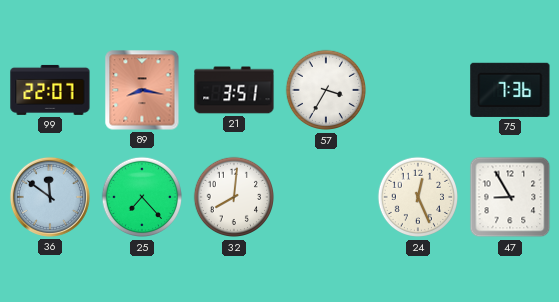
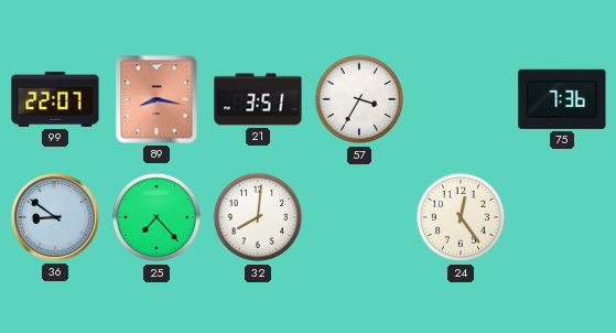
36: 11:51 -> 8:51
24: 12:26 -> 12:24
47: 8:55 -> none
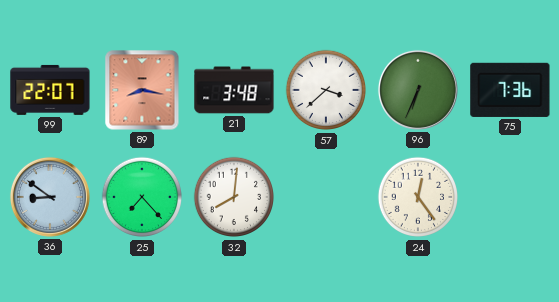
21: 3:51 -> 3:48
57: 3:35 -> 3:38
96: none -> 6:34
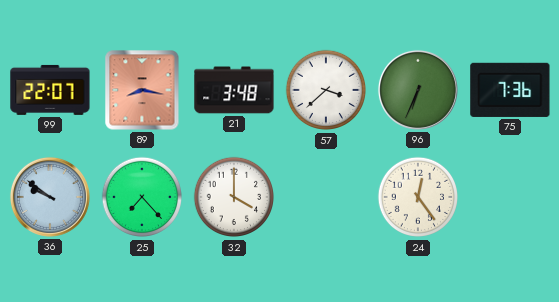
36: 8:51 -> 9:51
32: 8:01 -> 4:00
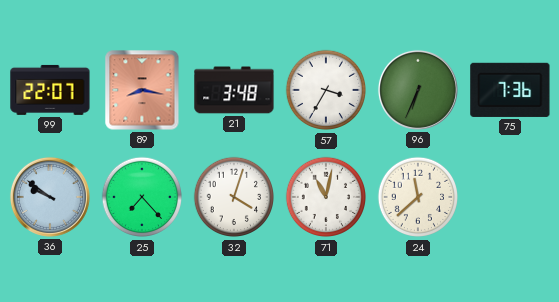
57: 3:38 -> 3:35
32: 4:00 -> 4:03
71: none -> 11:02
24: 12:24 -> 11:38
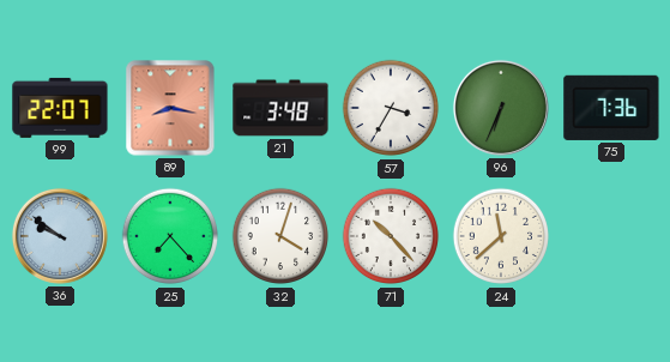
71: 11:02 -> 10:23
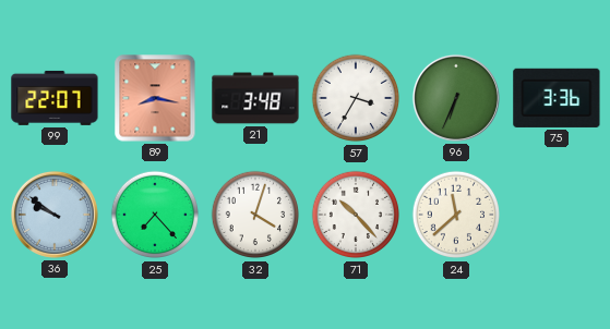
75: 7:36 -> 3:36
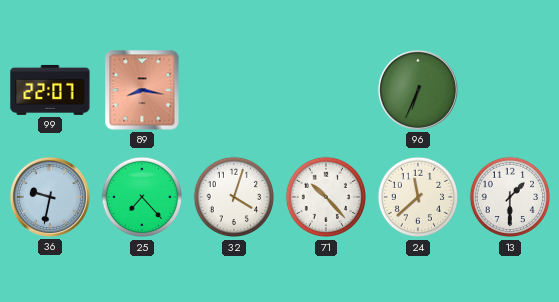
21: 3:48 -> none
57: 3:35 -> none
75: 3:36 -> none
36: 9:51 -> 9:32
13: none -> 1:30
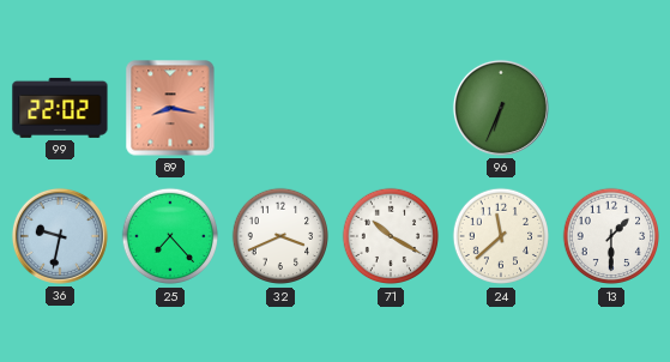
99: 22:07 -> 22:02
32: 4:03 -> 3:41
71: 10:23 -> 10:20
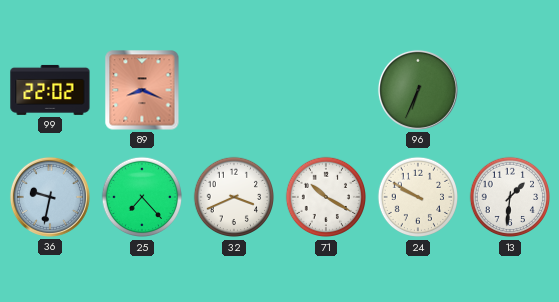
89: 8:17 -> 8:19
24: 11:38 -> 9:50
13: 1:30 -> 1:31
